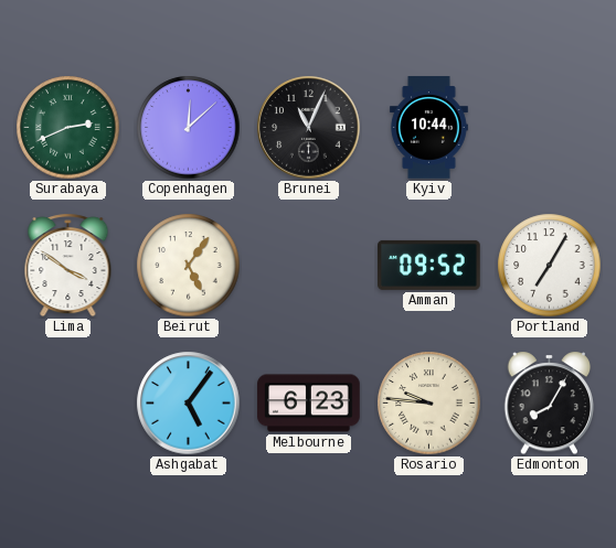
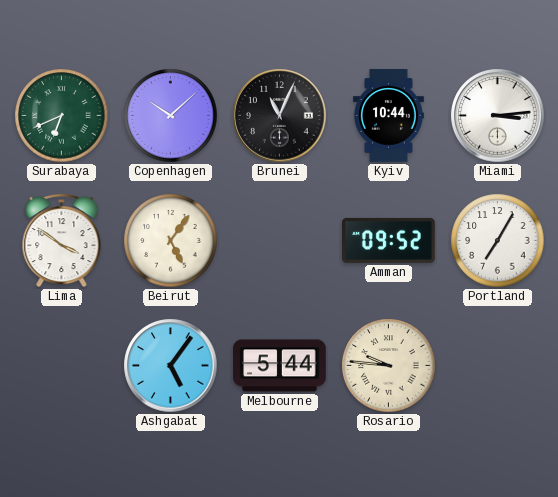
Surabaya: 2:41 -> 6:41
Copenhagen: 12:08 -> 10:08
Miami: none -> 3:14
Melbourne: 6:23 -> 5:44
Edmonton: 8:05 -> none
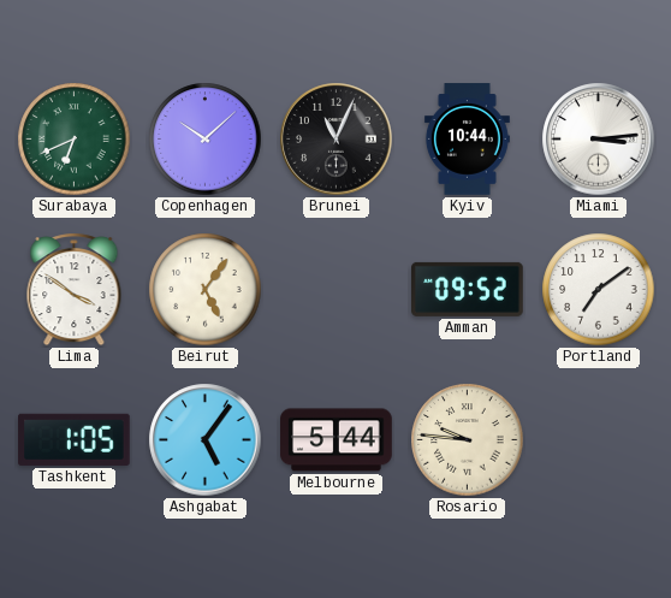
Portland: 7:05 -> 7:09
Tashkent: none -> 1:05
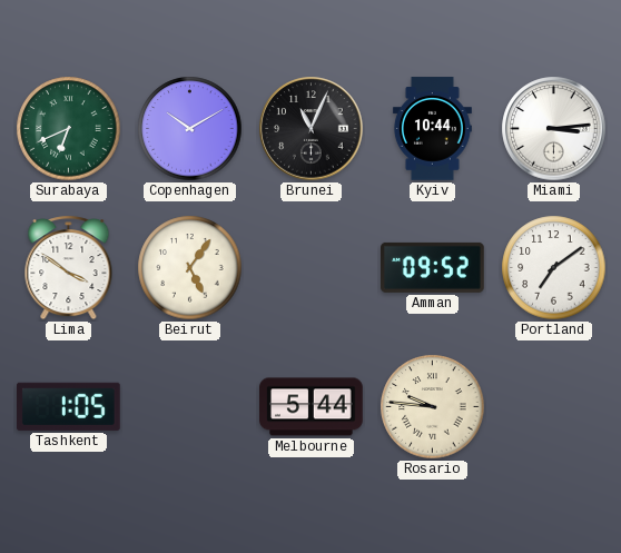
Copenhagen: 10:08 -> 10:10
Ashgabat: 5:06 -> none
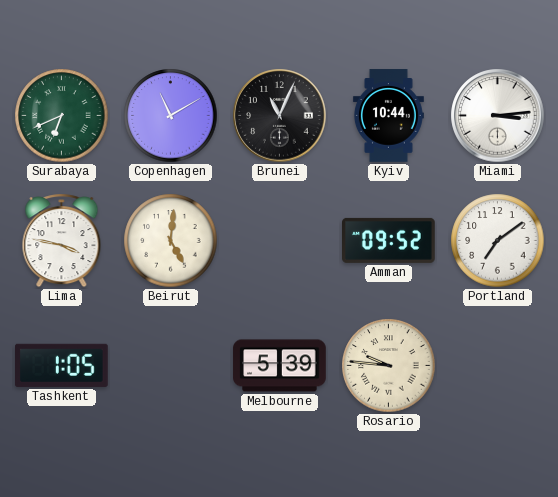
Copenhagen: 10:10 -> 11:10
Lima: 3:51 -> 3:47
Beirut: 5:06 -> 5:01
Melbourne: 5:44 -> 5:39
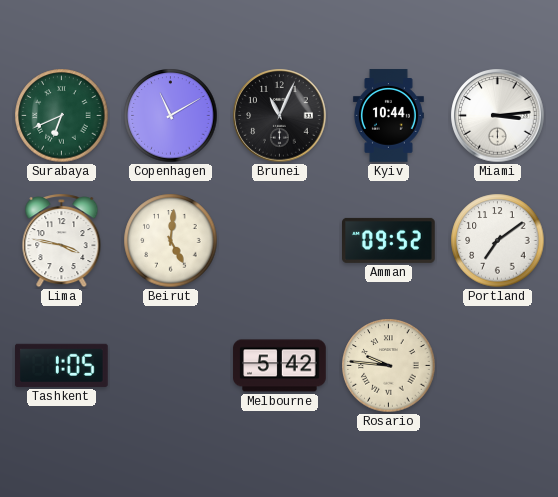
Melbourne: 5:39 -> 5:42
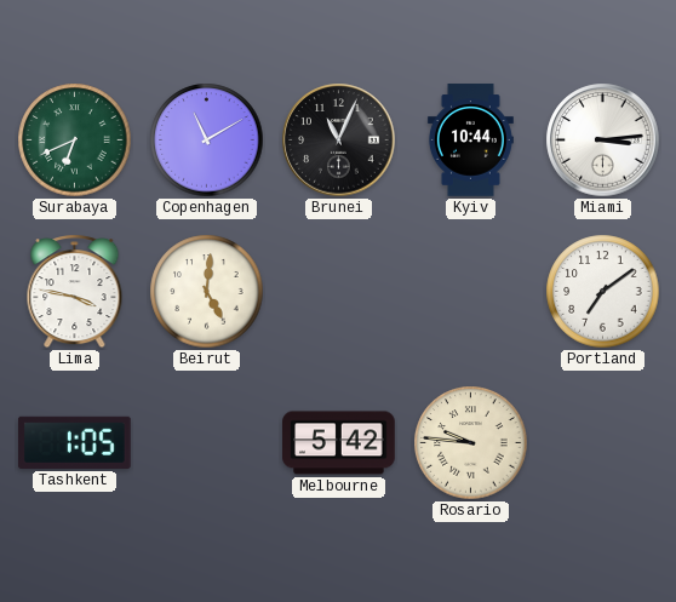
Amman: 09:52 -> none
